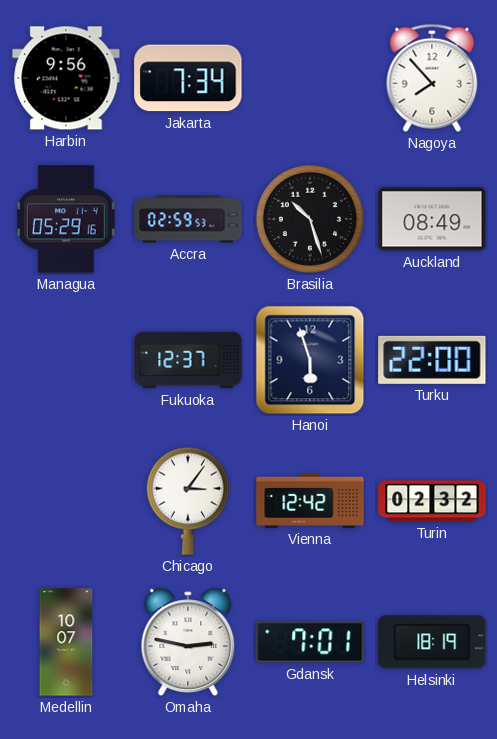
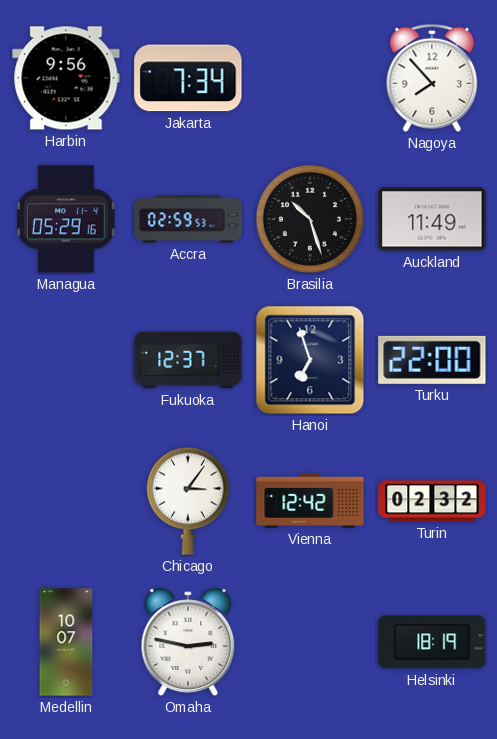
Auckland: 08:49 -> 11:49
Hanoi: 5:57 -> 6:57
Gdansk: 7:01 -> none
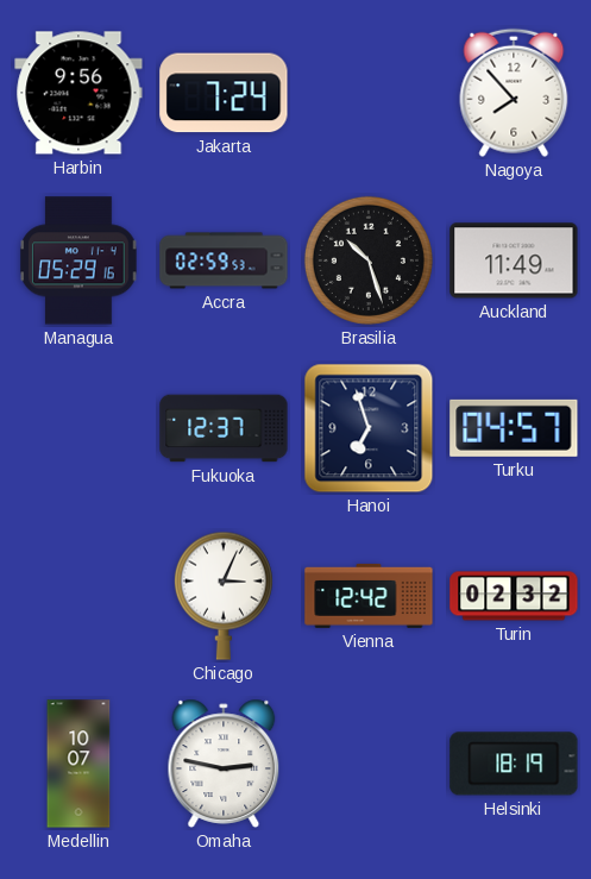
Jakarta: 7:34 -> 7:24
Turku: 22:00 -> 04:57
Chicago: 3:06 -> 3:04
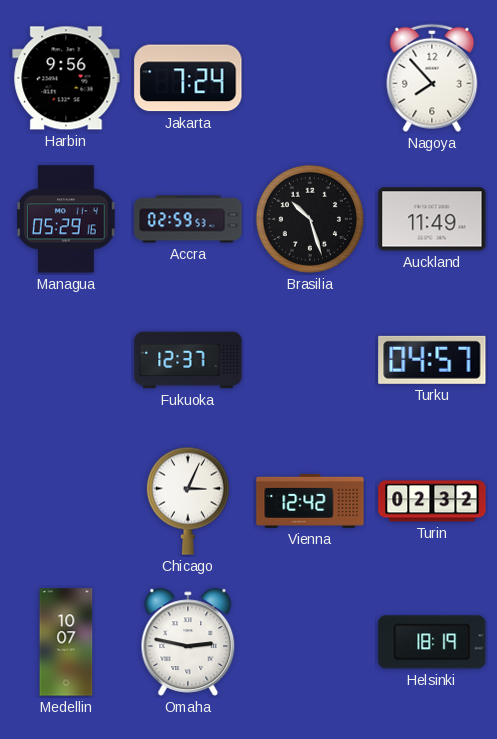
Hanoi: 6:57 -> none
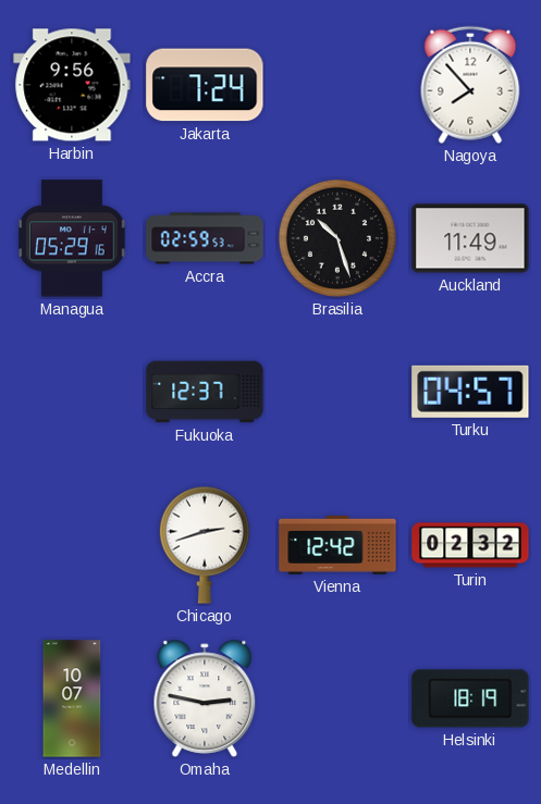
Chicago: 3:04 -> 2:42
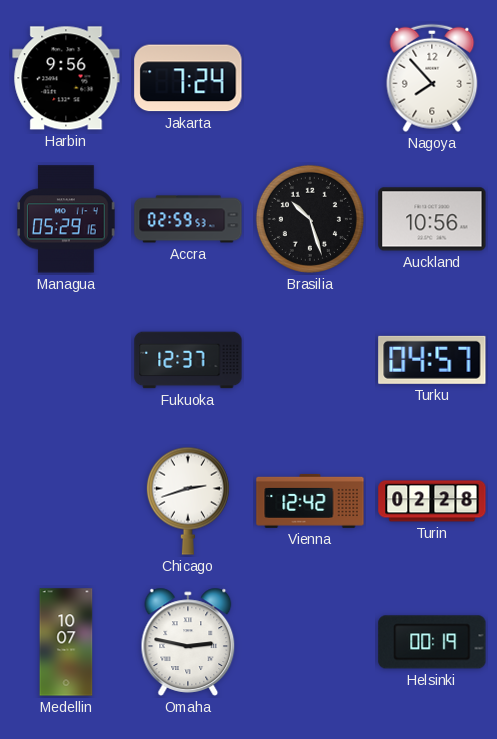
Auckland: 11:49 -> 10:56
Turin: 02:32 -> 02:28
Helsinki: 18:19 -> 00:19
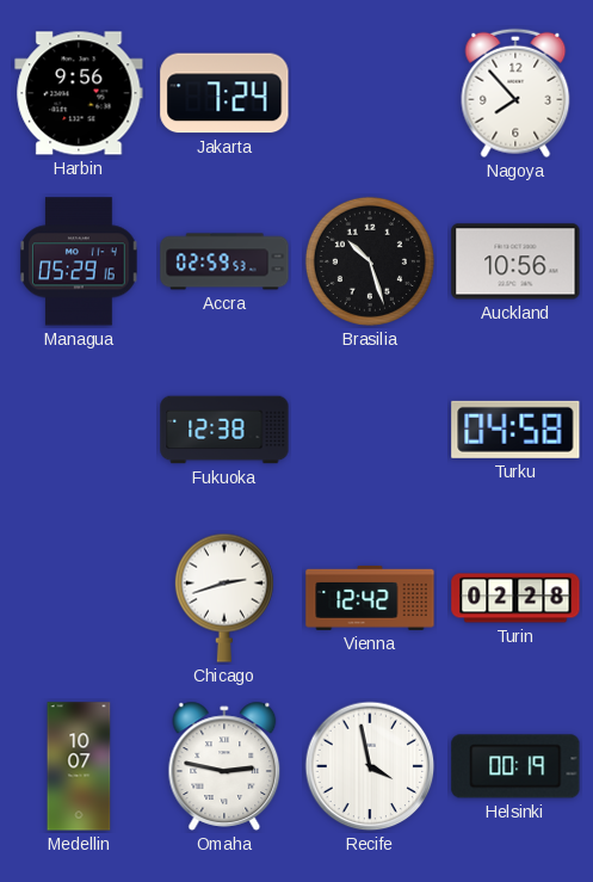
Fukuoka: 12:37 -> 12:38
Turku: 04:57 -> 04:58
Recife: none -> 3:58
